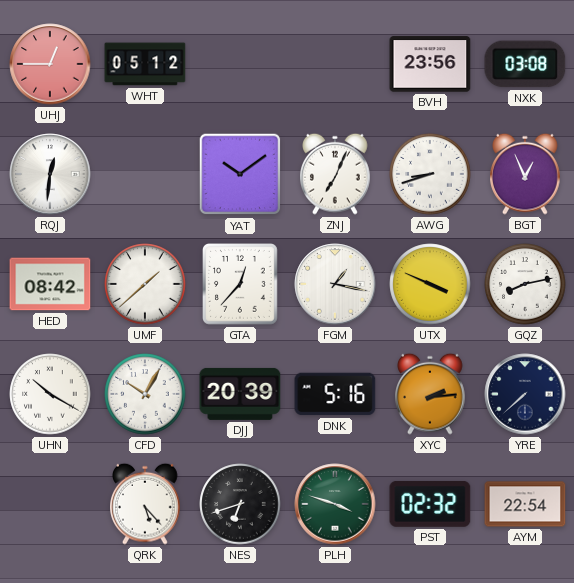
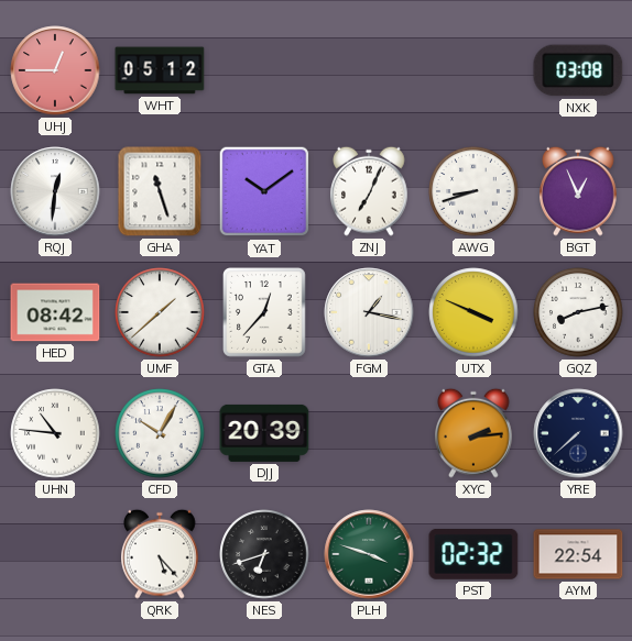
BVH: 23:56 -> none
GHA: none -> 11:27
UHN: 10:20 -> 10:46
DNK: 5:16 -> none
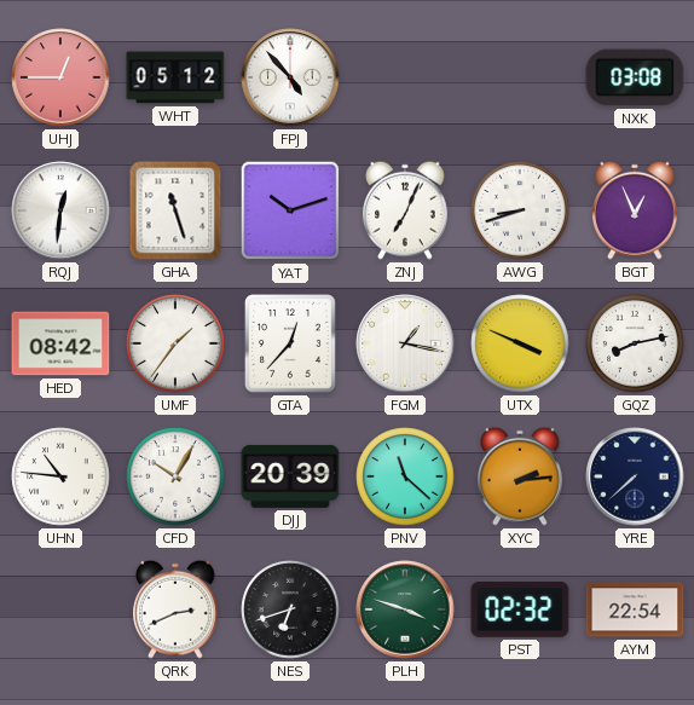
FPJ: none -> 4:53
YAT: 10:09 -> 10:12
UMF: 1:38 -> 1:36
PNV: none -> 11:22
QRK: 5:23 -> 2:41
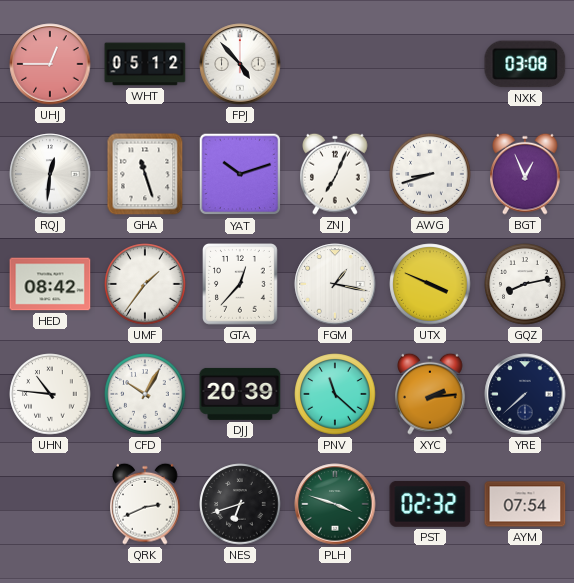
AYM: 22:54 -> 07:54
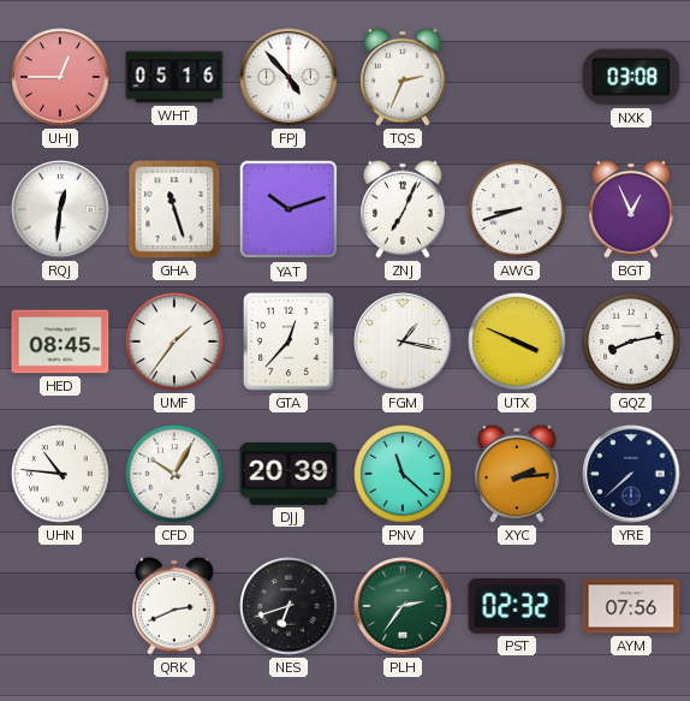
WHT: 05:12 -> 05:16
TQS: none -> 2:34
HED: 08:42 -> 08:45
PLH: 3:48 -> 2:36
AYM: 07:54 -> 07:56
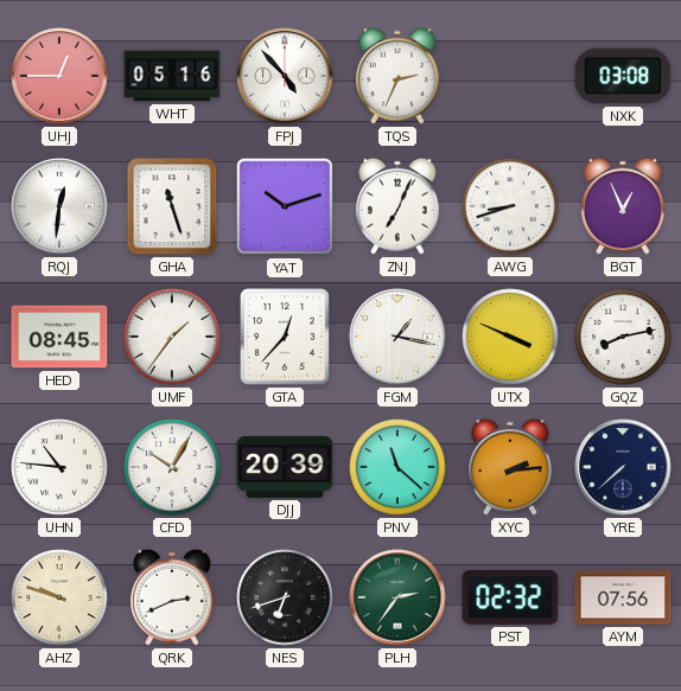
AHZ: none -> 9:48
